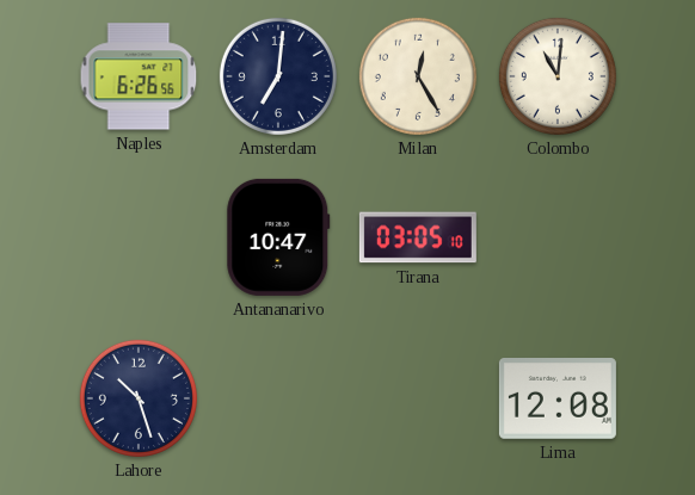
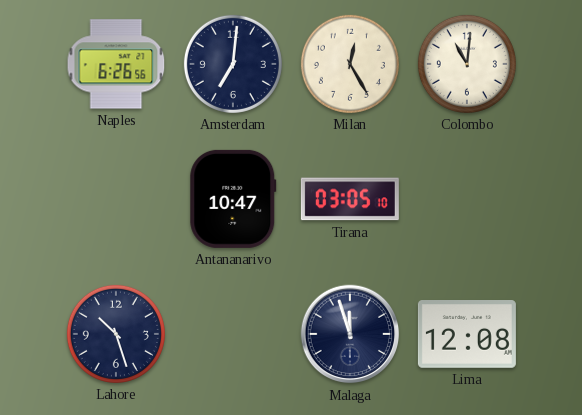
Malaga: none -> 11:57
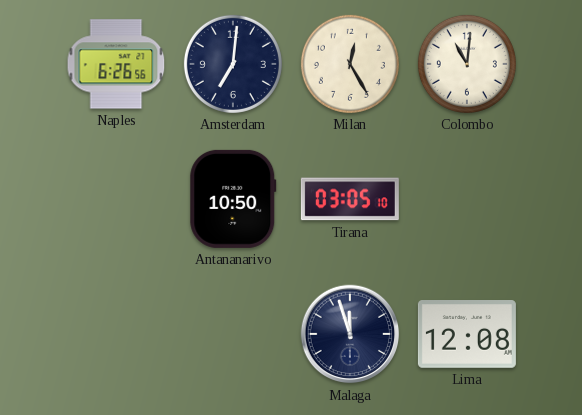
Antananarivo: 10:47 -> 10:50
Lahore: 10:27 -> none
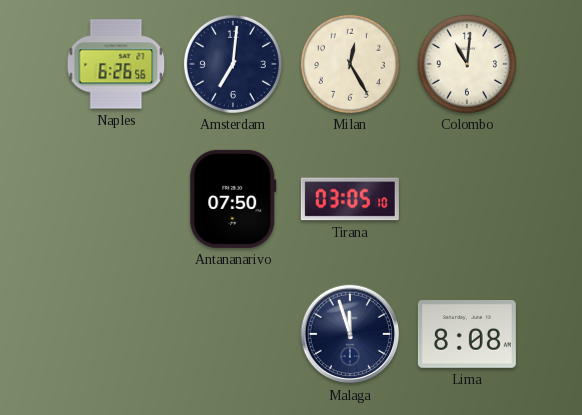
Antananarivo: 10:50 -> 07:50
Lima: 12:08 -> 8:08
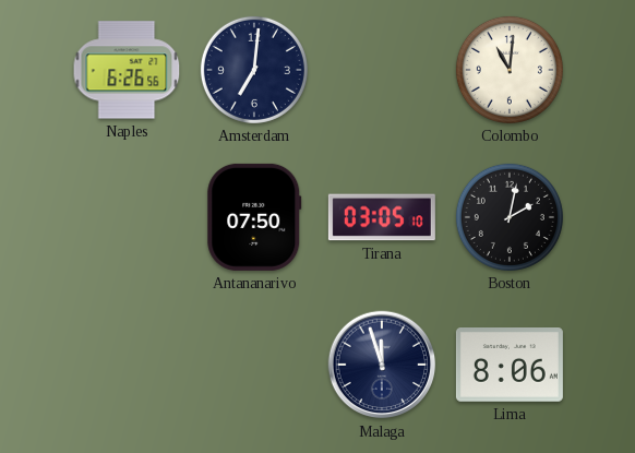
Milan: 12:25 -> none
Boston: none -> 2:02
Lima: 8:08 -> 8:06
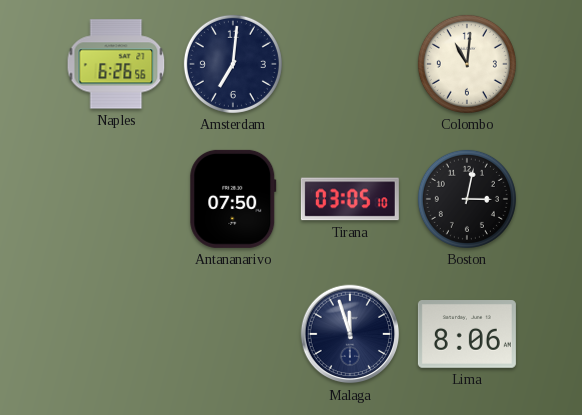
Boston: 2:02 -> 3:02
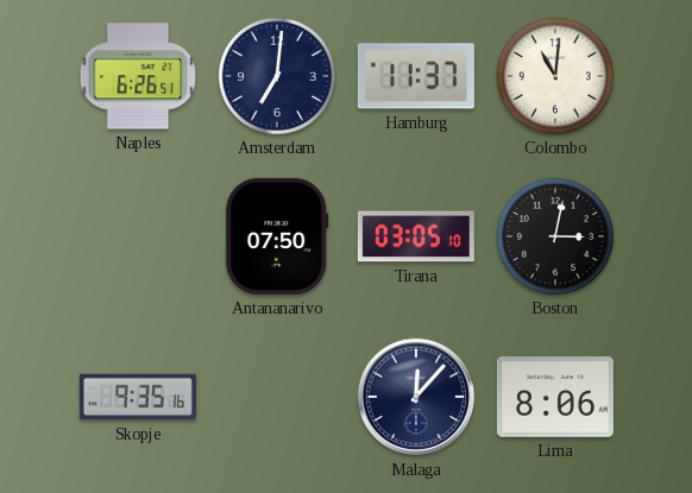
Naples: 6:26:56 -> 6:26:51
Hamburg: none -> 11:37
Skopje: none -> 9:35
Malaga: 11:57 -> 12:07
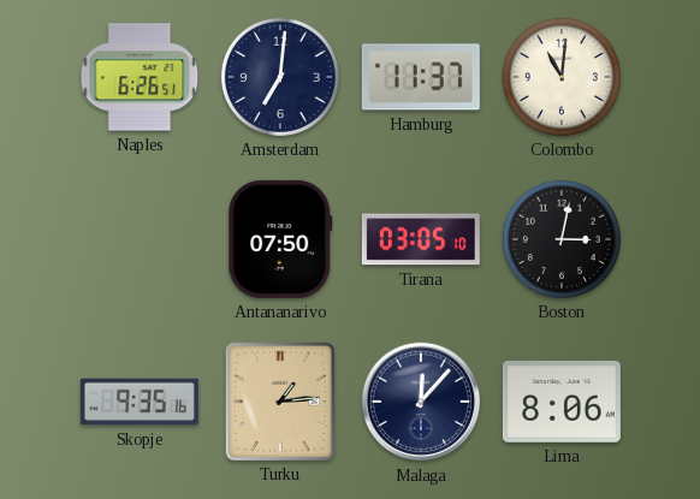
Turku: none -> 1:14
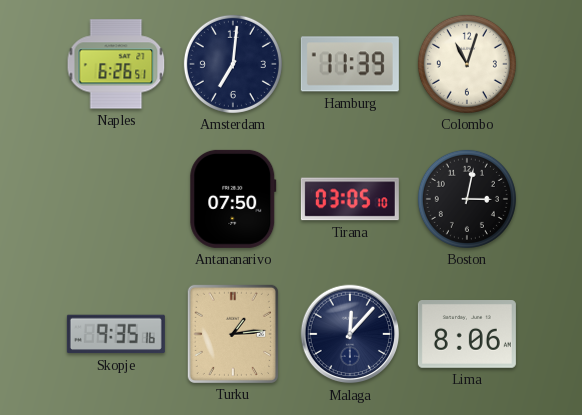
Hamburg: 11:37 -> 11:39
Colombo: 11:01 -> 11:03
